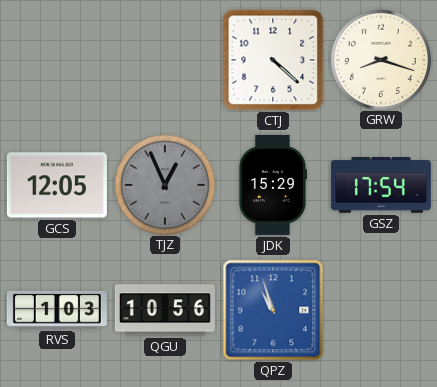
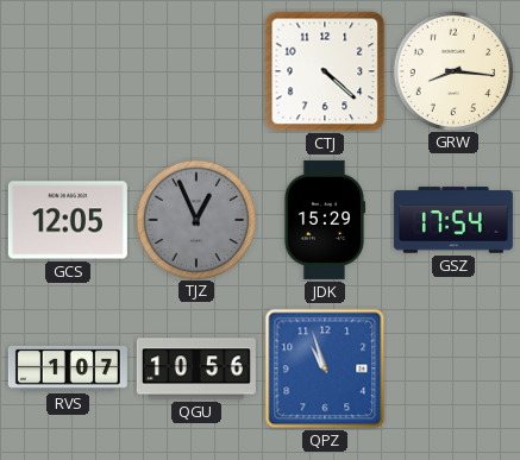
GRW: 8:18 -> 8:16
RVS: 1:03 -> 1:07
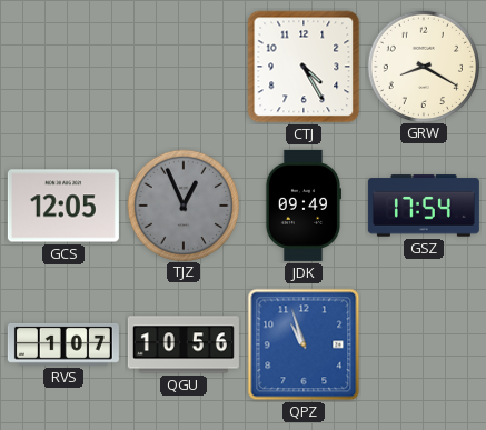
CTJ: 4:22 -> 4:25
GRW: 8:16 -> 8:20
JDK: 15:29 -> 09:49
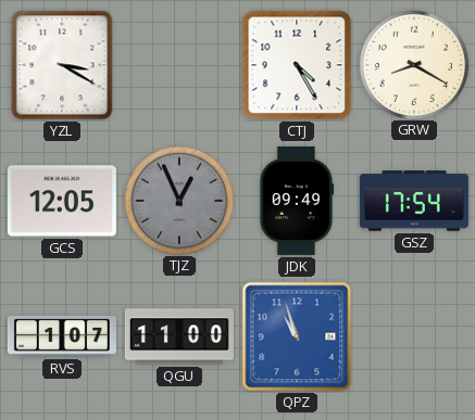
YZL: none -> 3:20
QGU: 10:56 -> 11:00
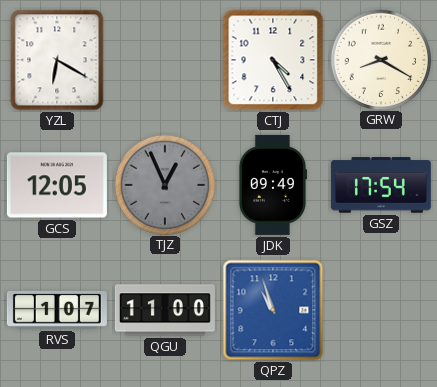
YZL: 3:20 -> 6:20
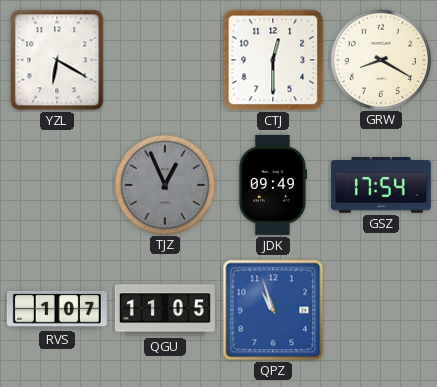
CTJ: 4:25 -> 12:30
GCS: 12:05 -> none
QGU: 11:00 -> 11:05
